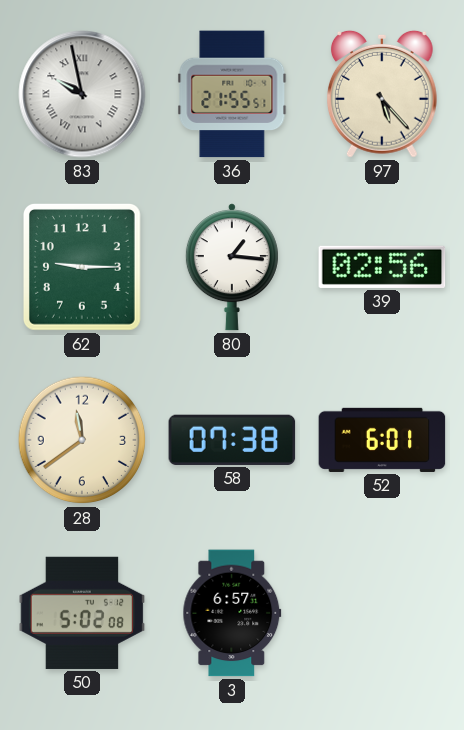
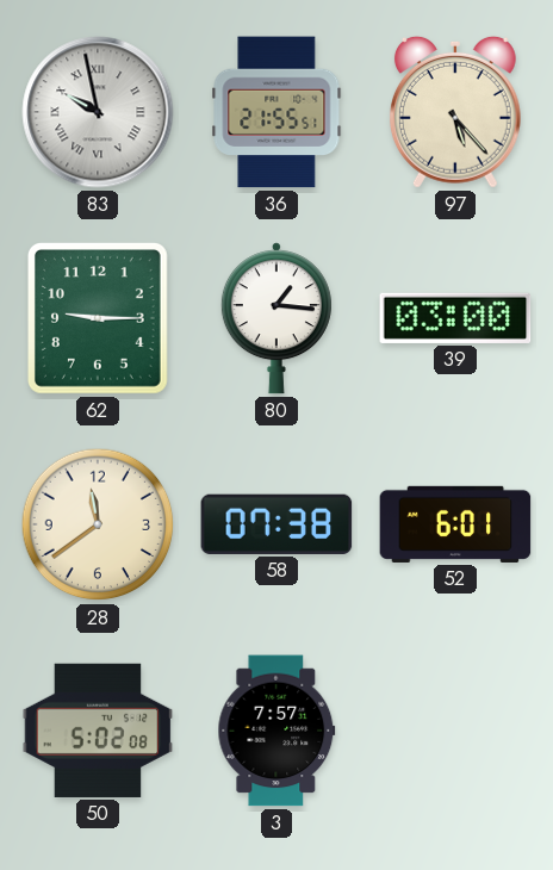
39: 02:56 -> 03:00
3: 6:57 -> 7:57
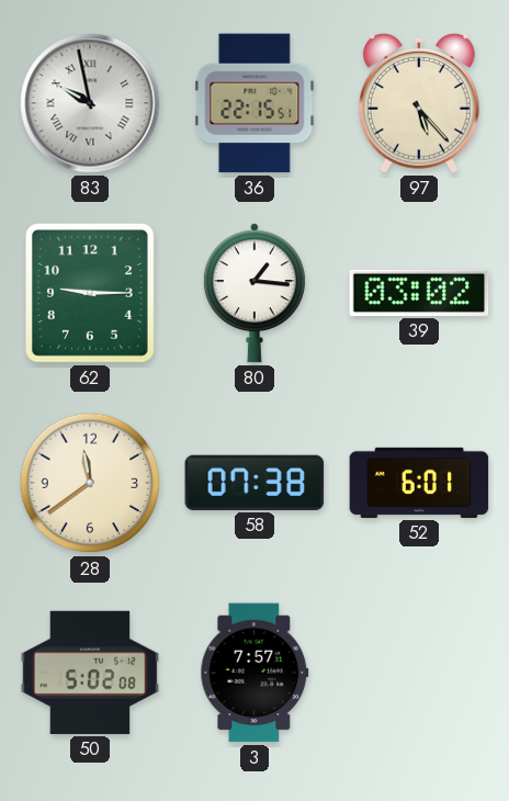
36: 21:55 -> 22:15
39: 03:00 -> 03:02
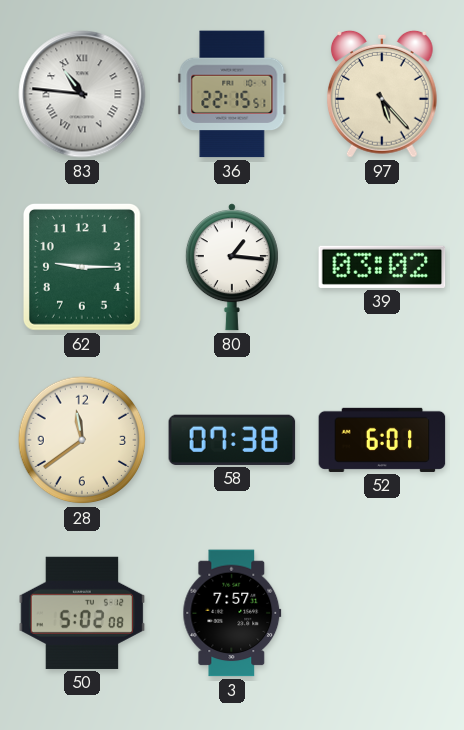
83: 9:58 -> 10:46
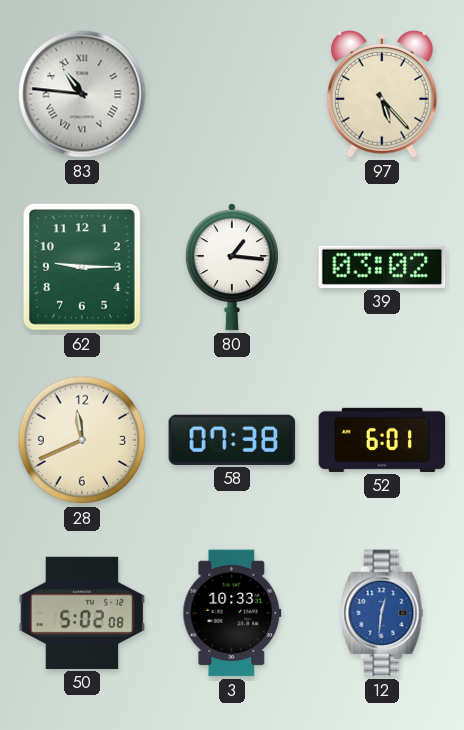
36: 22:15 -> none
28: 11:39 -> 11:41
3: 7:57 -> 10:33
12: none -> 12:31
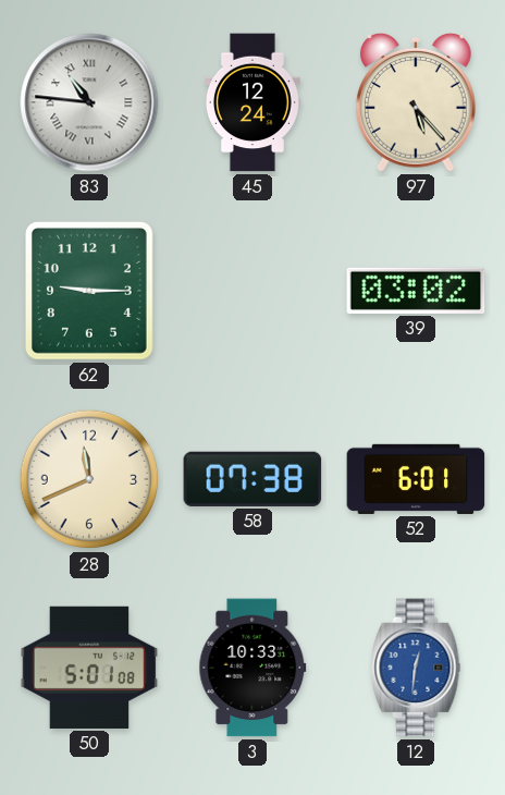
45: none -> 12:24
80: 1:16 -> none
50: 5:02 -> 5:01
